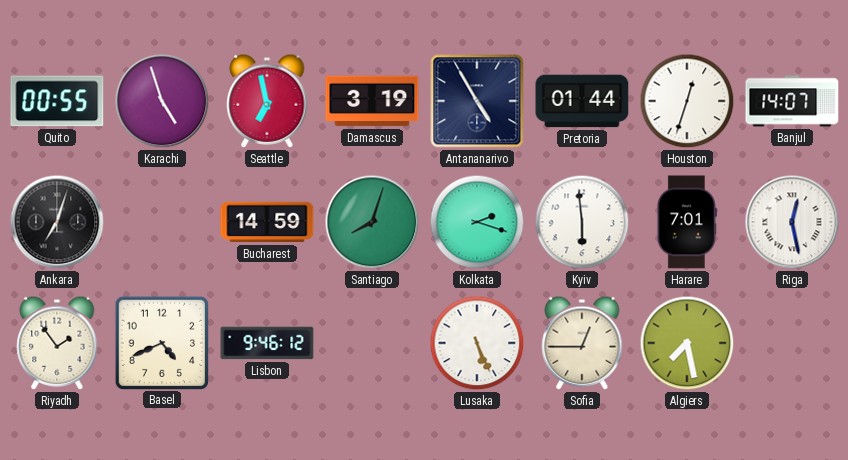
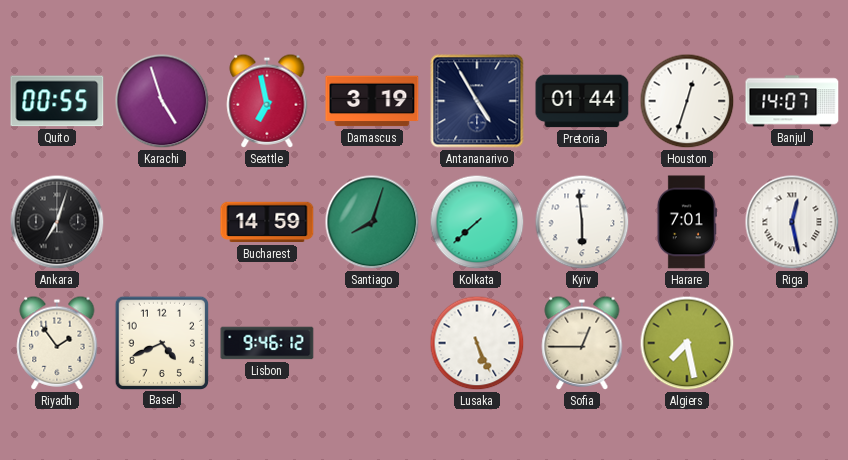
Kolkata: 2:18 -> 7:38
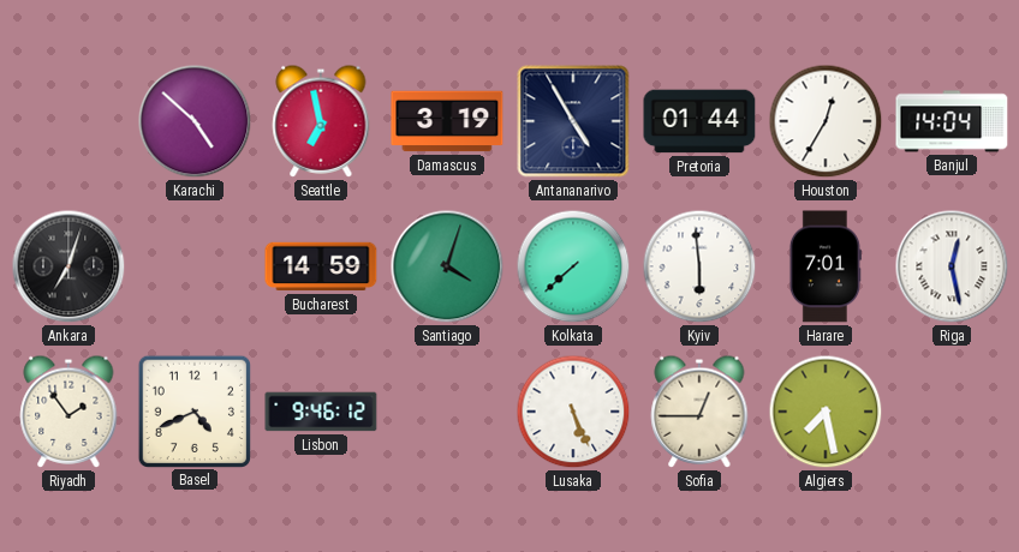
Quito: 00:55 -> none
Karachi: 4:57 -> 4:52
Houston: 12:33 -> 12:35
Banjul: 14:07 -> 14:04
Santiago: 8:03 -> 4:03
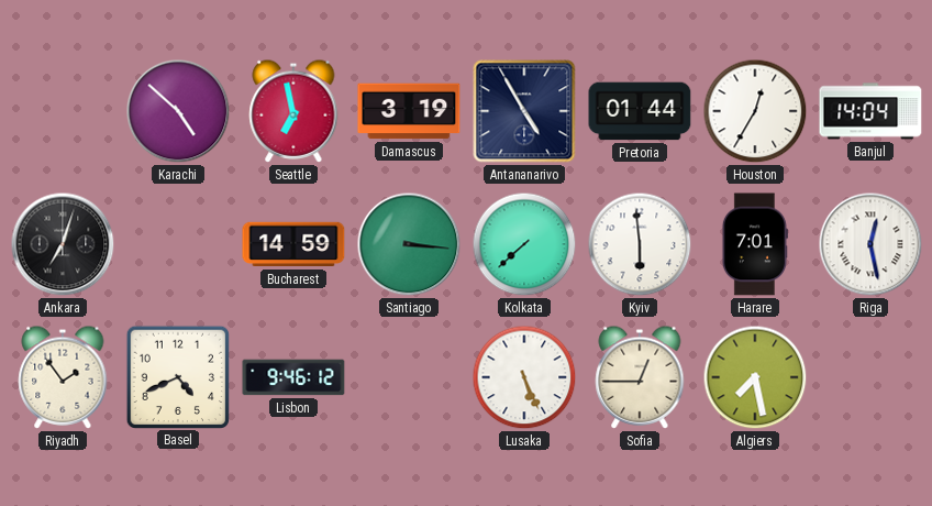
Santiago: 4:03 -> 3:16
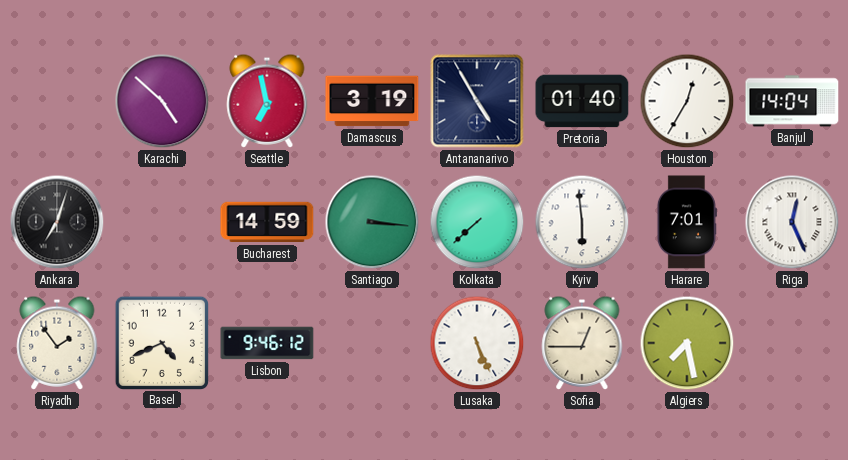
Pretoria: 01:44 -> 01:40
Riga: 12:28 -> 12:26
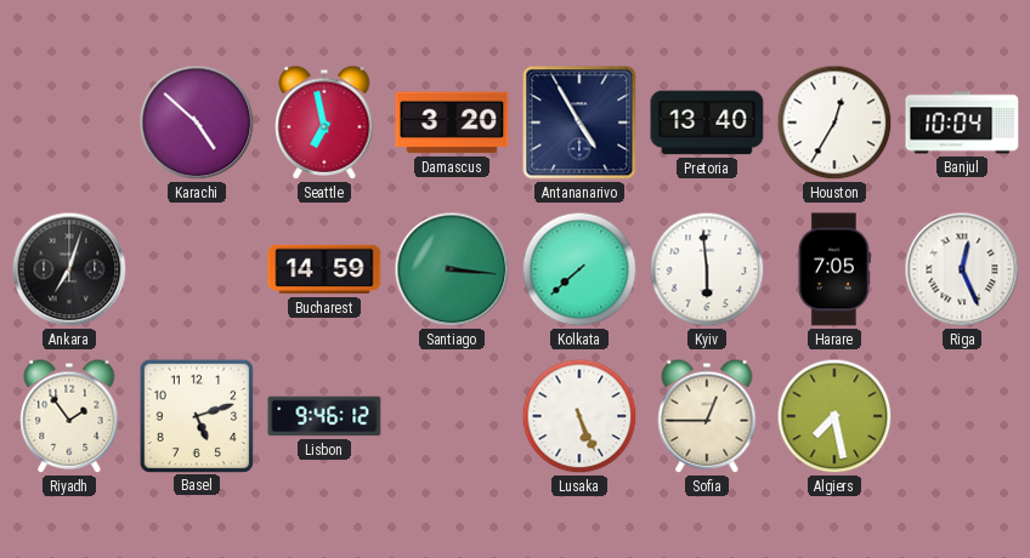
Damascus: 3:19 -> 3:20
Pretoria: 01:40 -> 13:40
Banjul: 14:04 -> 10:04
Harare: 7:01 -> 7:05
Basel: 4:41 -> 5:12
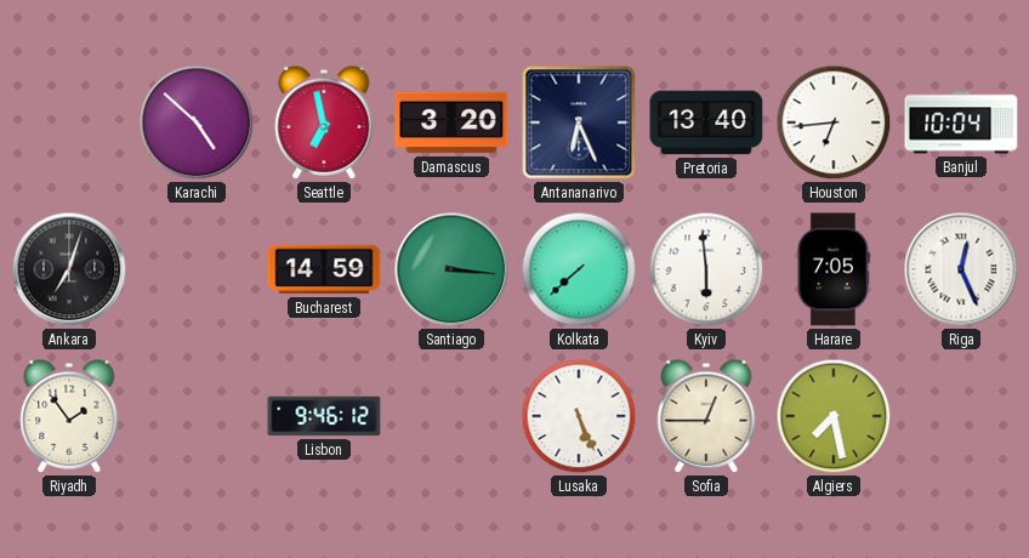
Antananarivo: 4:55 -> 6:26
Houston: 12:35 -> 6:44
Basel: 5:12 -> none
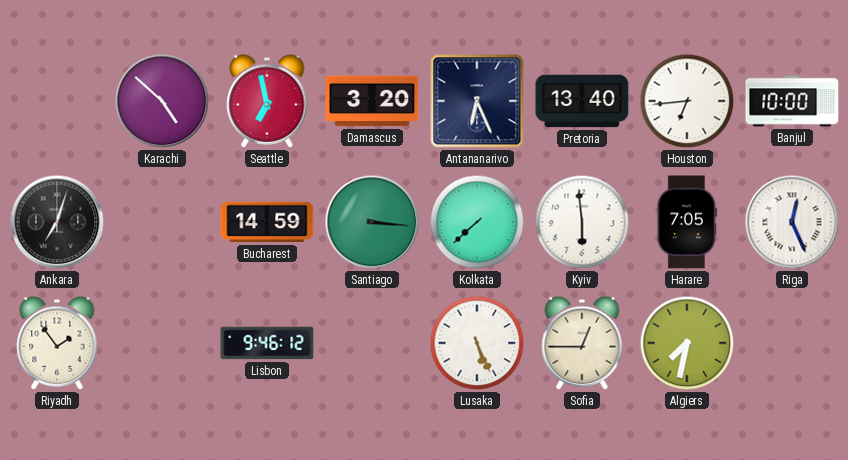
Banjul: 10:04 -> 10:00
Algiers: 7:28 -> 7:32
